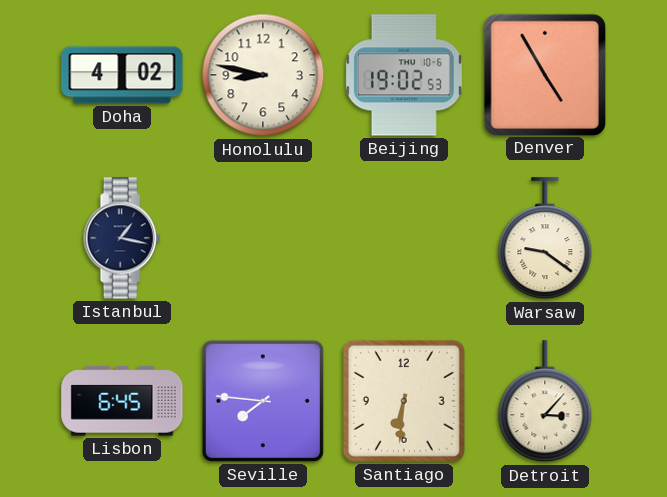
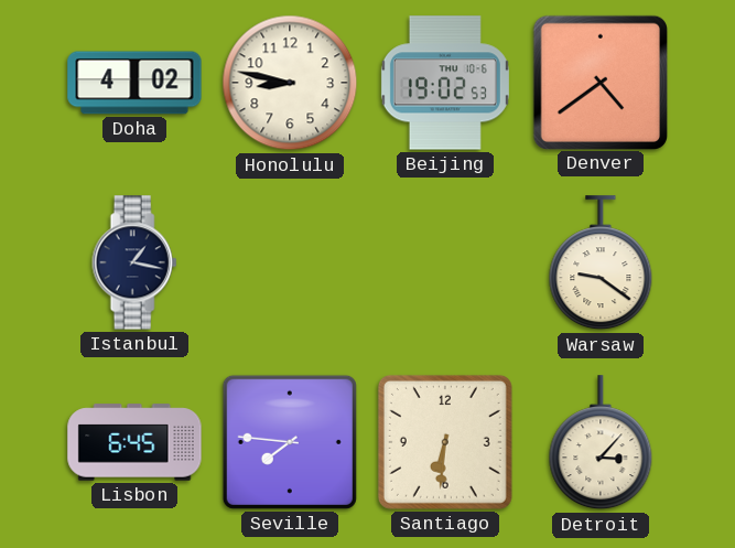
Denver: 4:55 -> 4:39
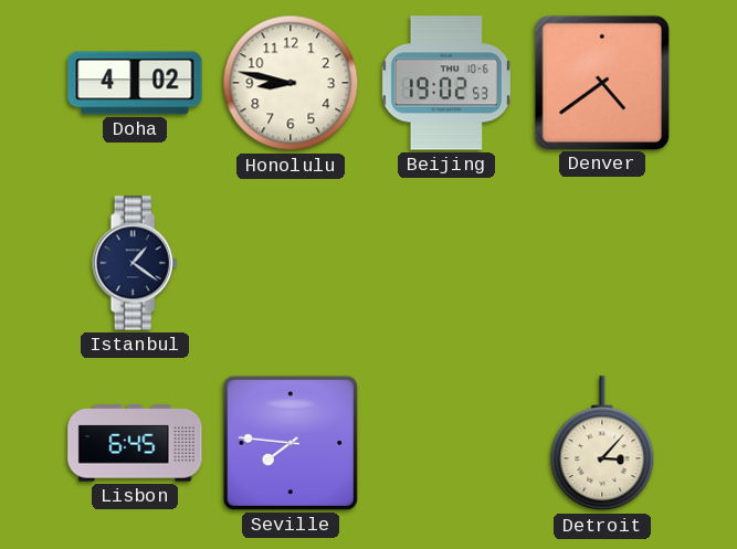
Istanbul: 1:17 -> 1:21
Warsaw: 9:21 -> none
Santiago: 6:31 -> none
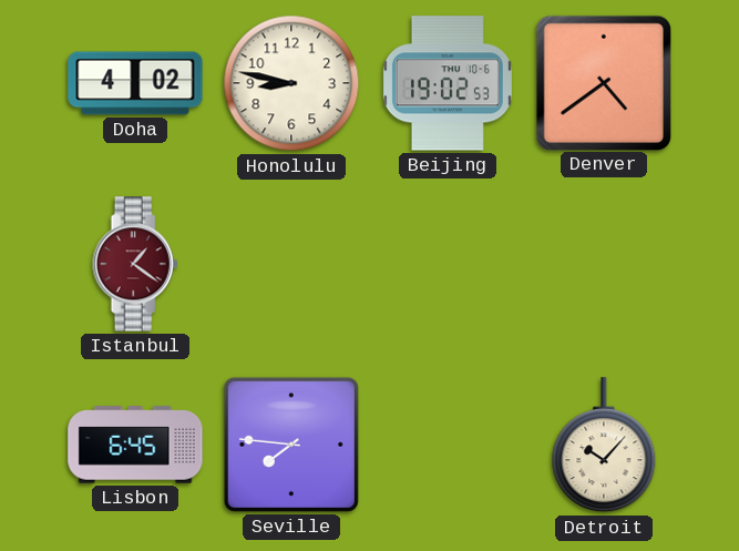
Istanbul dial: navy -> burgundy
Detroit: 3:07 -> 10:07
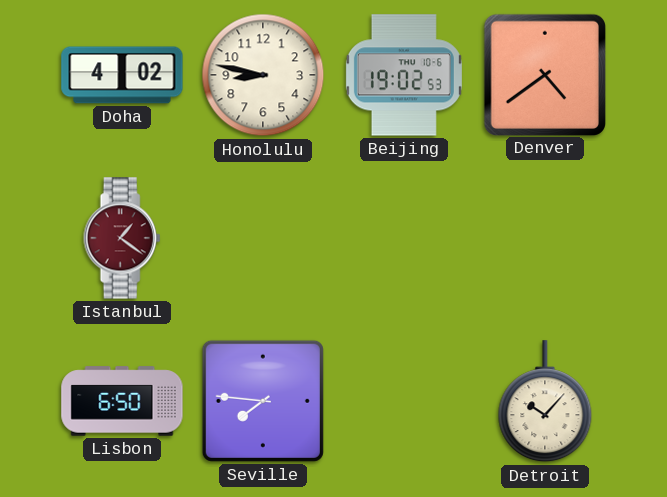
Lisbon: 6:45 -> 6:50
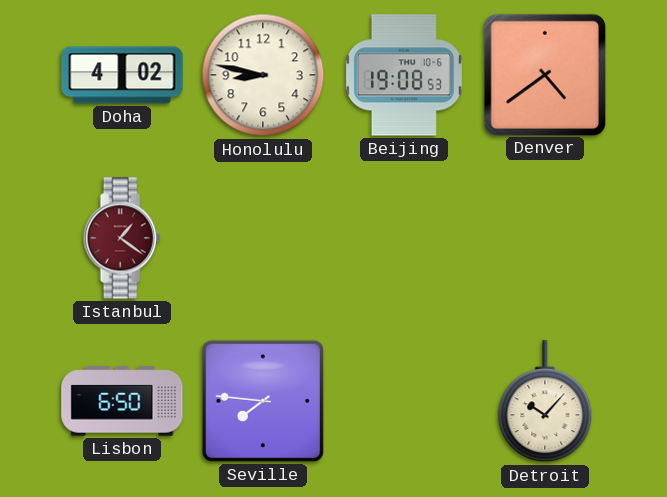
Beijing: 19:02 -> 19:08
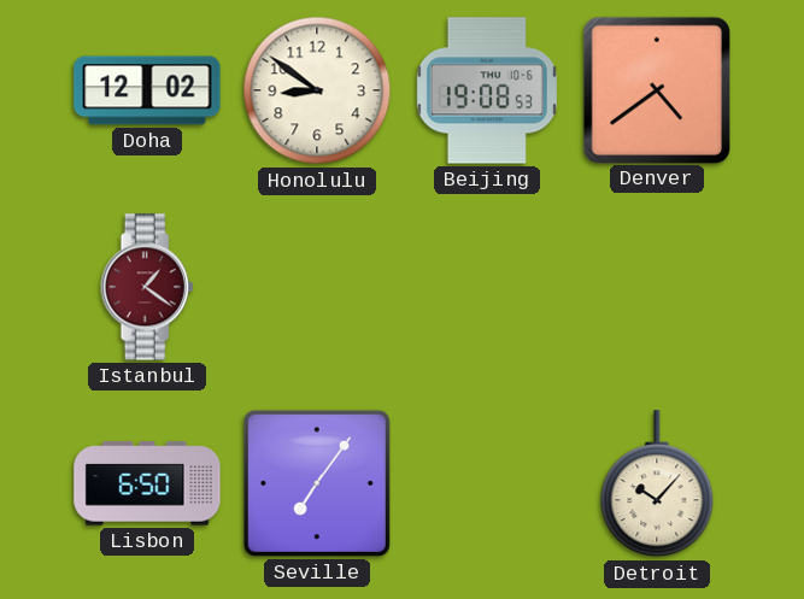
Doha: 4:02 -> 12:02
Honolulu: 8:47 -> 8:51
Seville: 7:46 -> 7:06
